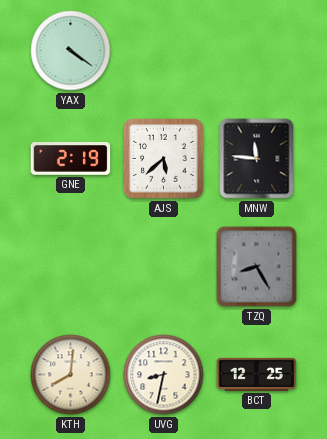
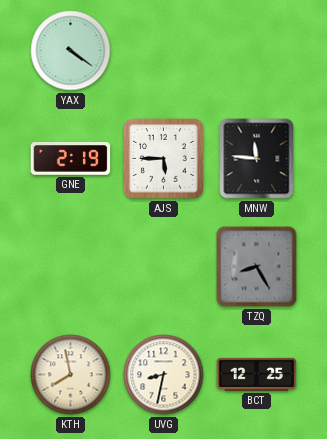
AJS: 5:38 -> 5:45
KTH: 8:01 -> 7:58
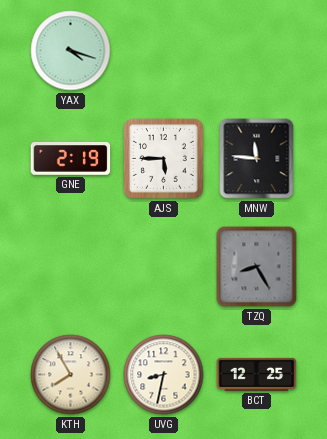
YAX: 4:21 -> 4:18
KTH: 7:58 -> 7:55
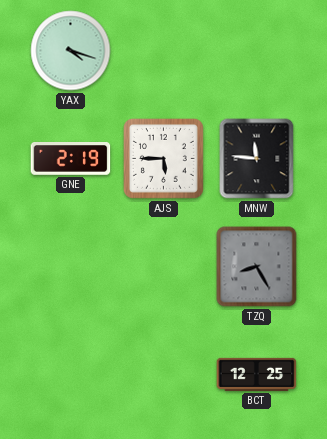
KTH: 7:55 -> none
UVG: 8:32 -> none
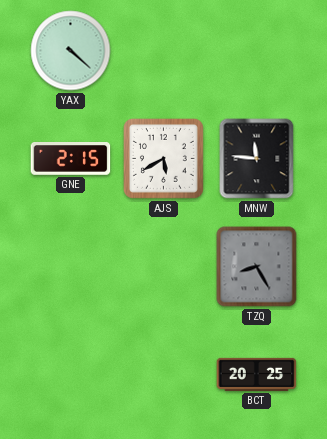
YAX: 4:18 -> 4:22
GNE: 2:19 -> 2:15
AJS: 5:45 -> 5:40
BCT: 12:25 -> 20:25
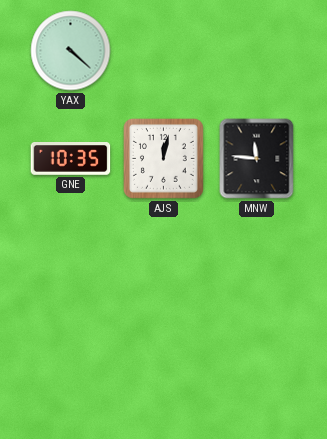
GNE: 2:15 -> 10:35
AJS: 5:40 -> 12:02
TZQ: 8:25 -> none
BCT: 20:25 -> none
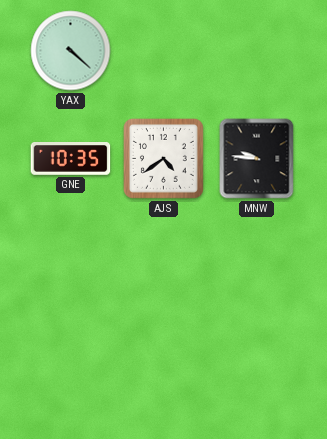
AJS: 12:02 -> 4:39
MNW: 11:46 -> 9:46
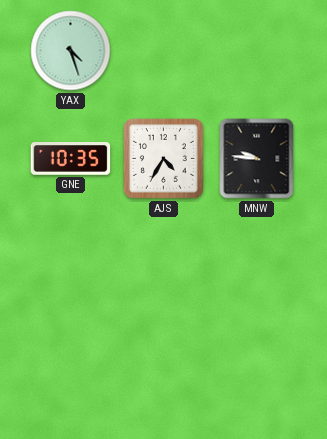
YAX: 4:22 -> 4:27
AJS: 4:39 -> 4:35
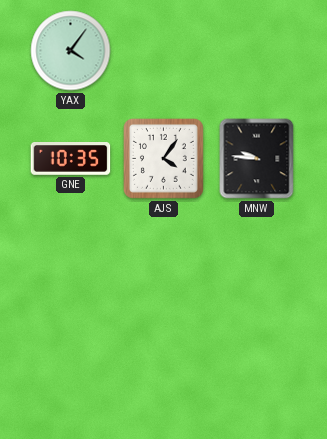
YAX: 4:27 -> 4:06
AJS: 4:35 -> 4:06
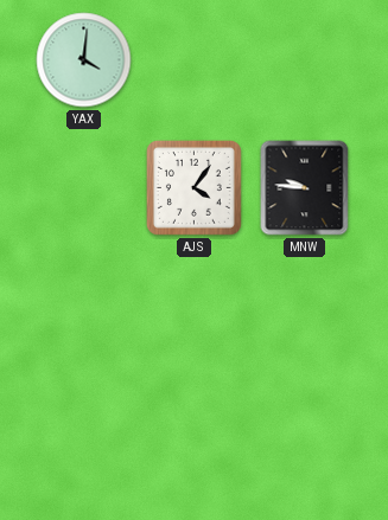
YAX: 4:06 -> 4:01
GNE: 10:35 -> none
